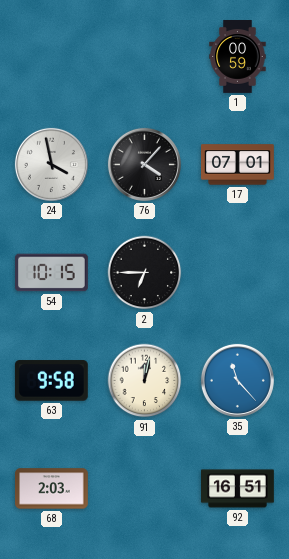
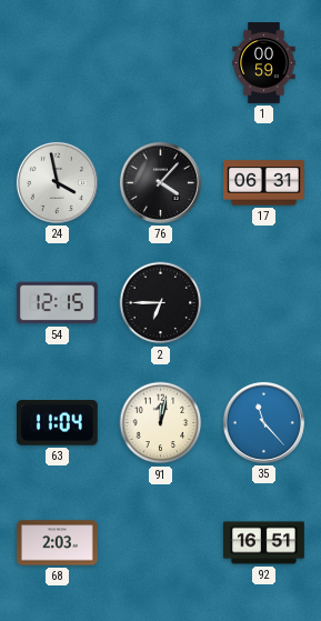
17: 07:01 -> 06:31
54: 10:15 -> 12:15
63: 9:58 -> 11:04
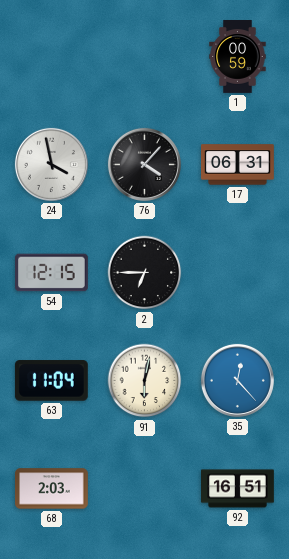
91: 12:02 -> 6:02
35: 11:23 -> 12:23
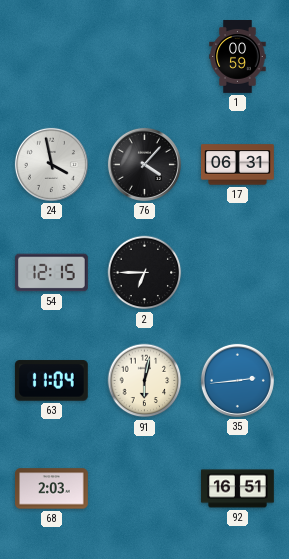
35: 12:23 -> 2:44
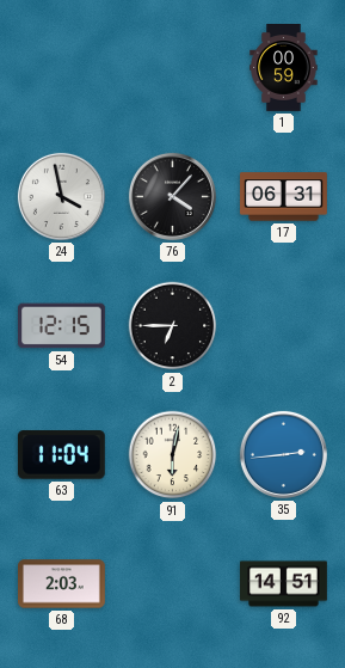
92: 16:51 -> 14:51
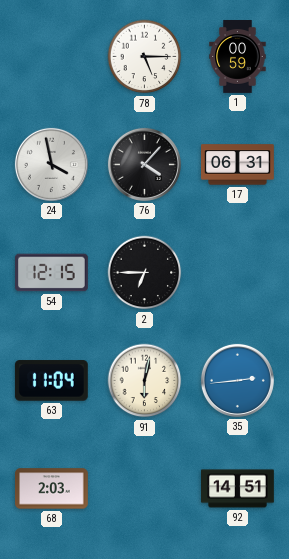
78: none -> 5:15
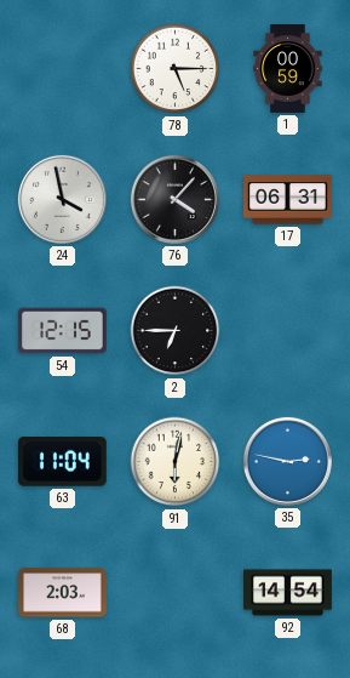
35: 2:44 -> 2:47
92: 14:51 -> 14:54
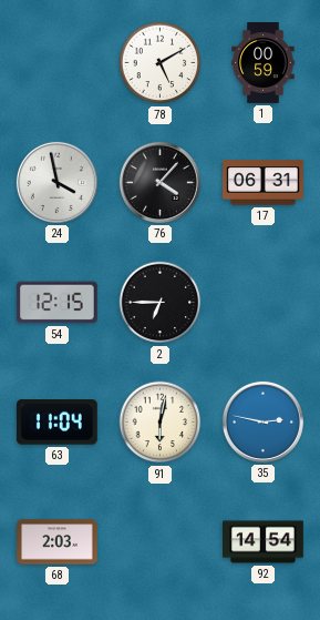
78: 5:15 -> 5:10
